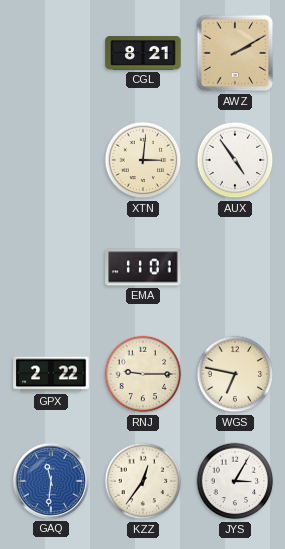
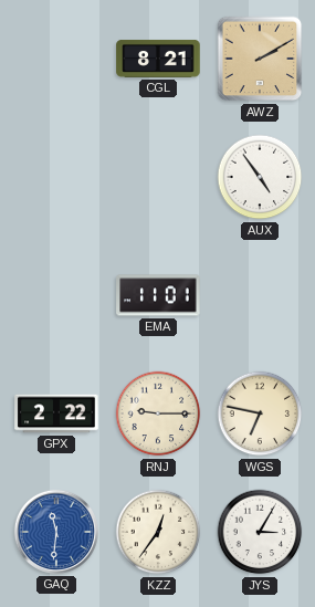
XTN: 3:01 -> none
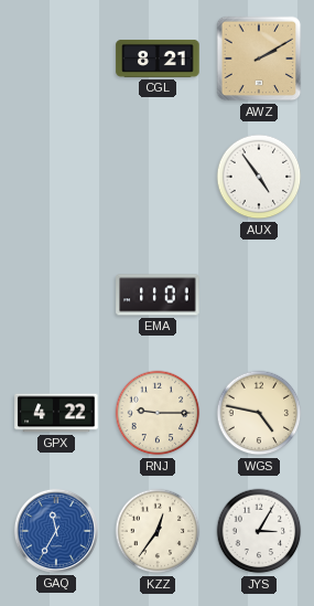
GPX: 2:22 -> 4:22
WGS: 6:47 -> 4:47
GAQ: 11:31 -> 11:35
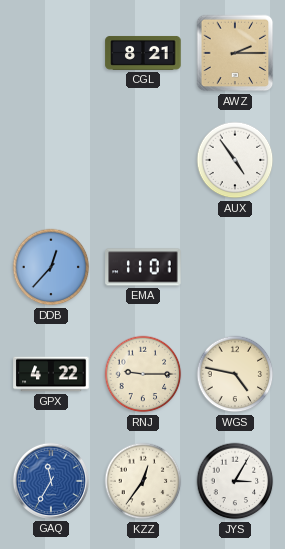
AWZ: 2:10 -> 2:15
DDB: none -> 12:37
